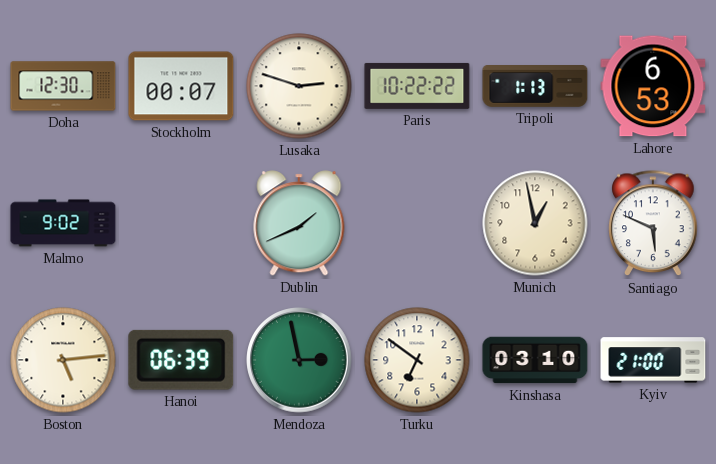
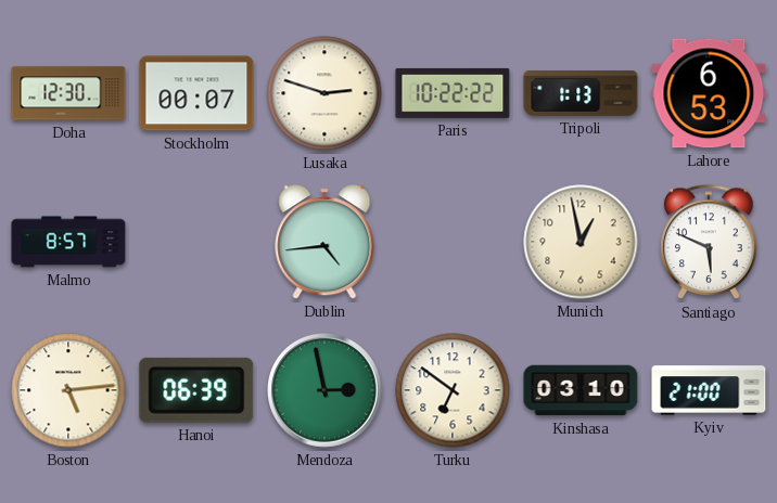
Malmo: 9:02 -> 8:57
Dublin: 1:41 -> 4:44
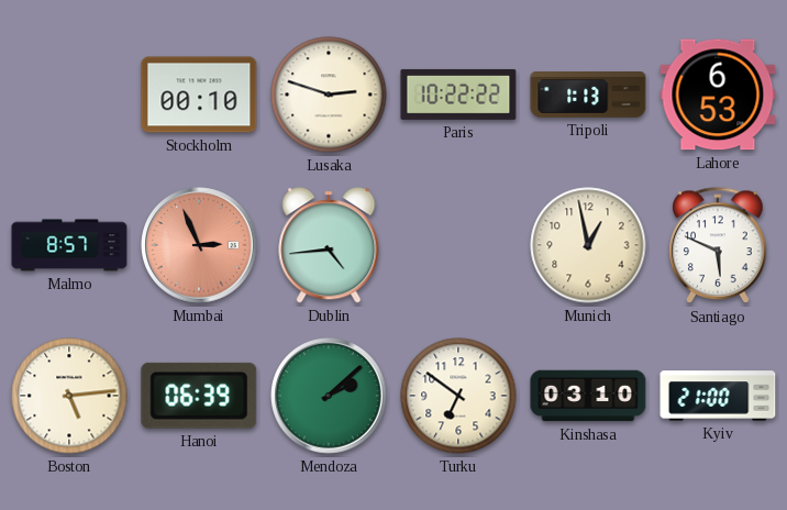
Doha: 12:30 -> none
Stockholm: 00:07 -> 00:10
Mumbai: none -> 2:56
Mendoza: 2:58 -> 2:08
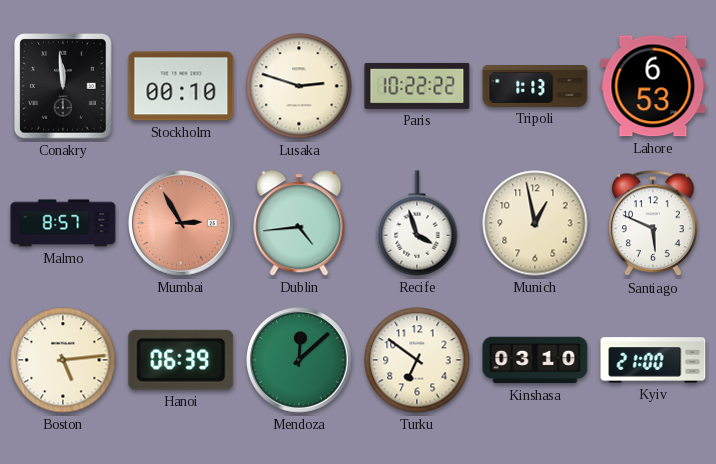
Conakry: none -> 11:59
Mumbai: 2:56 -> 2:55
Recife: none -> 3:57
Mendoza: 2:08 -> 12:08
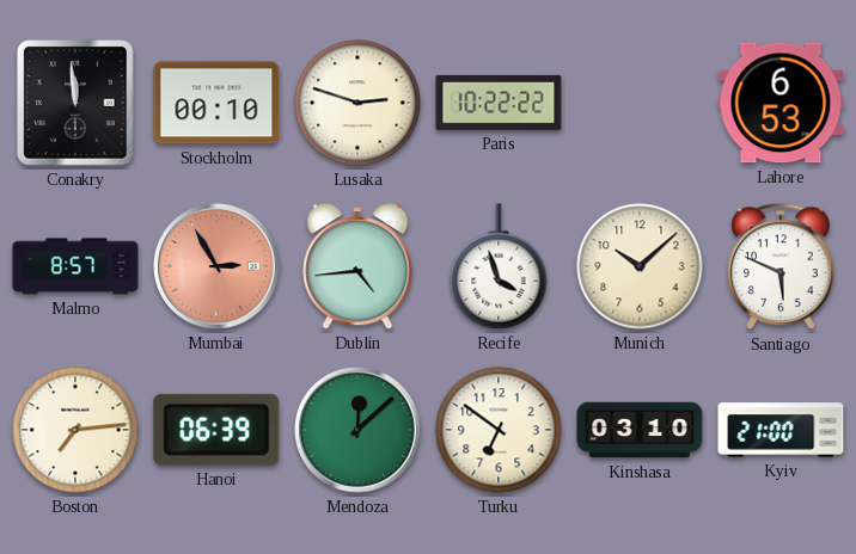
Tripoli: 1:13 -> none
Munich: 12:58 -> 10:08
Boston: 5:14 -> 7:14
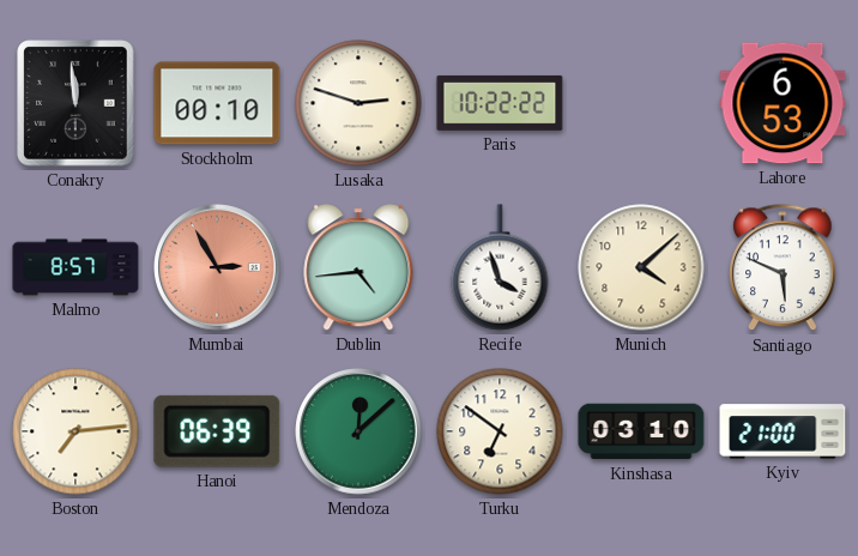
Munich: 10:08 -> 4:08
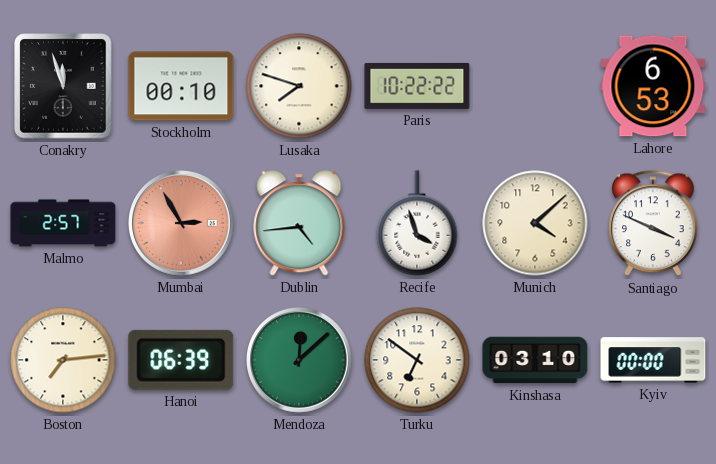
Conakry: 11:59 -> 11:57
Lusaka: 2:48 -> 7:48
Malmo: 8:57 -> 2:57
Santiago: 5:49 -> 3:49
Kyiv: 21:00 -> 00:00
